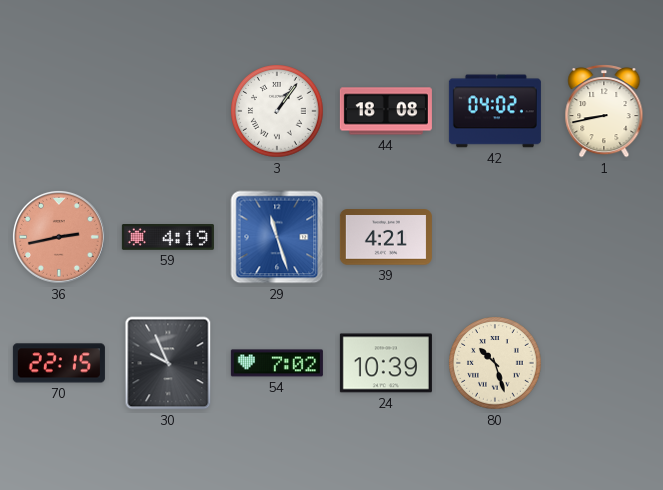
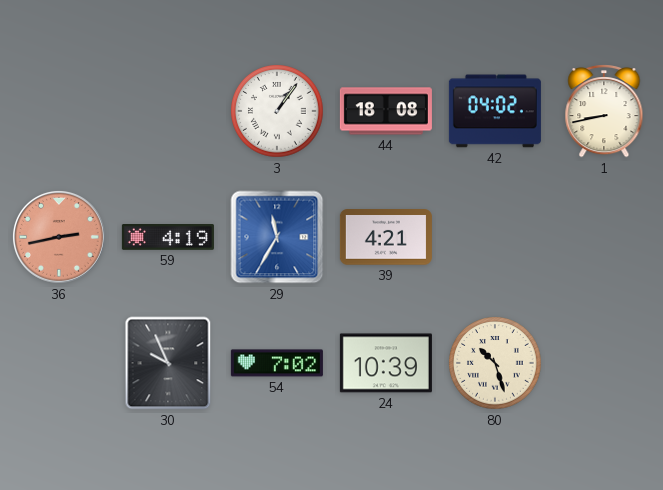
29: 11:27 -> 11:35
70: 22:15 -> none
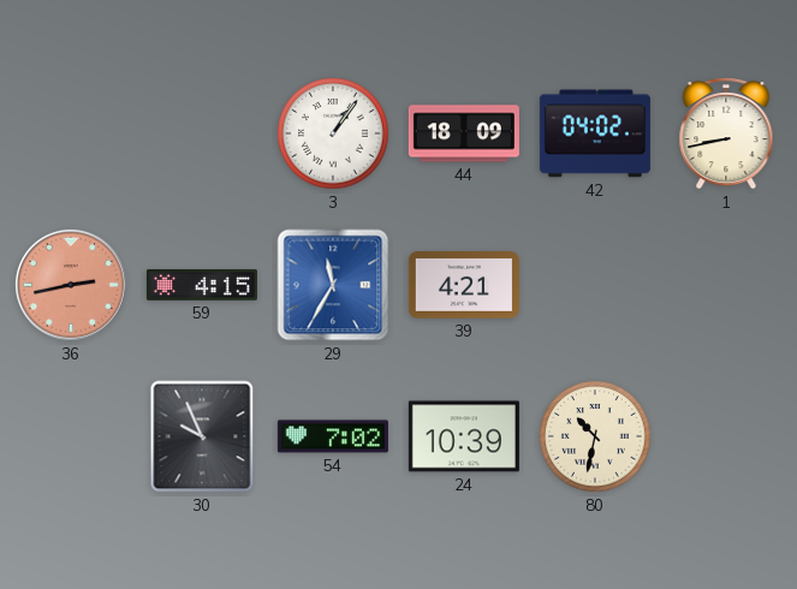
44: 18:08 -> 18:09
59: 4:19 -> 4:15
80: 10:27 -> 10:32
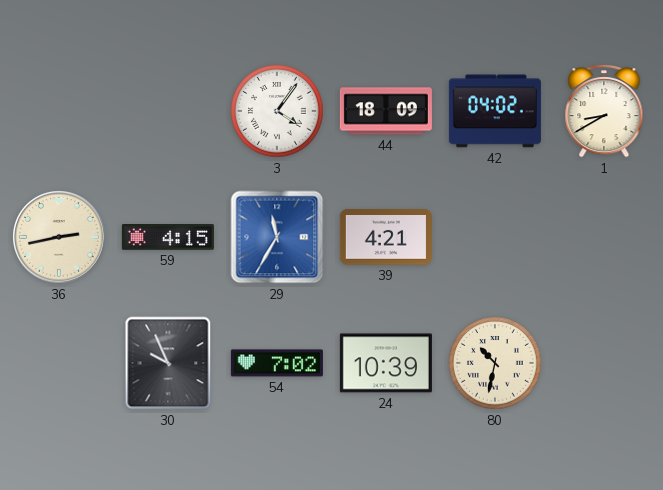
3: 1:06 -> 4:06
1: 8:43 -> 8:40
36 dial: salmon -> cream
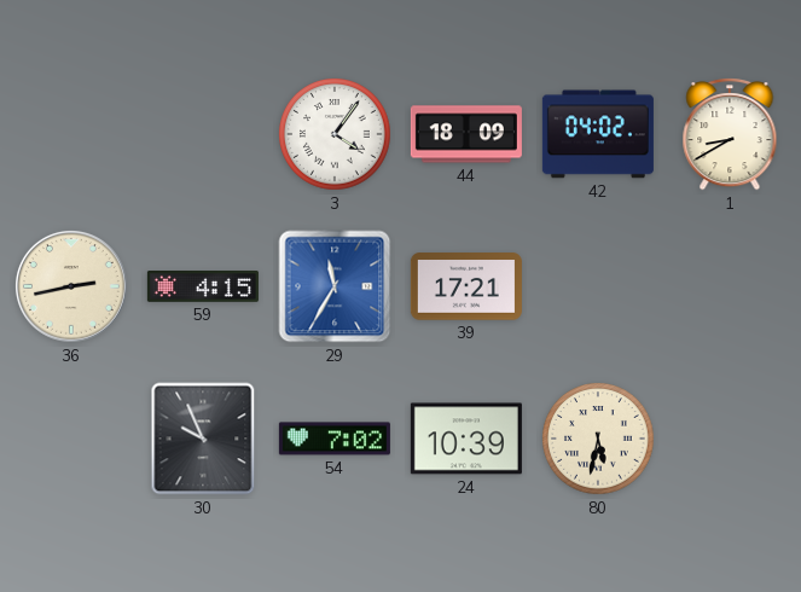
39: 4:21 -> 17:21
80: 10:32 -> 5:32
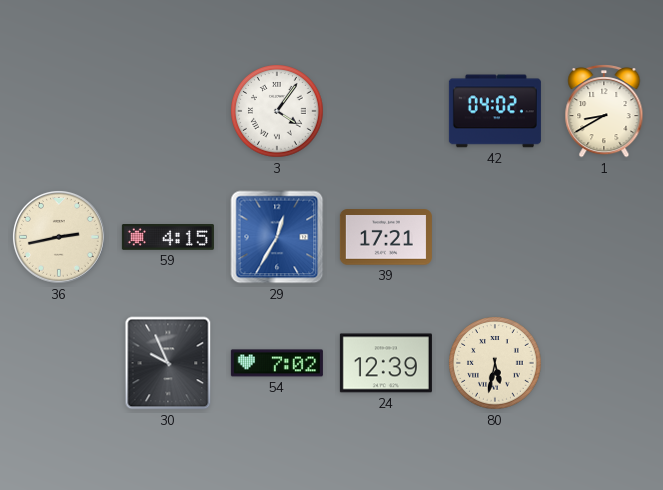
44: 18:09 -> none
29: 11:35 -> 12:35
24: 10:39 -> 12:39
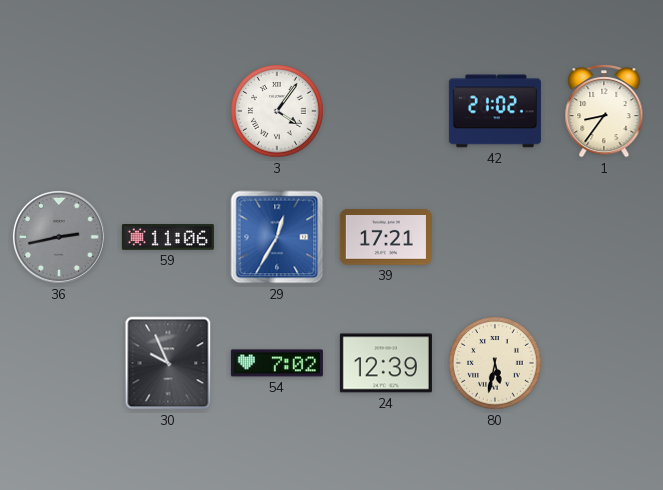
42: 04:02 -> 21:02
1: 8:40 -> 8:36
36 dial: cream -> grey
59: 4:15 -> 11:06
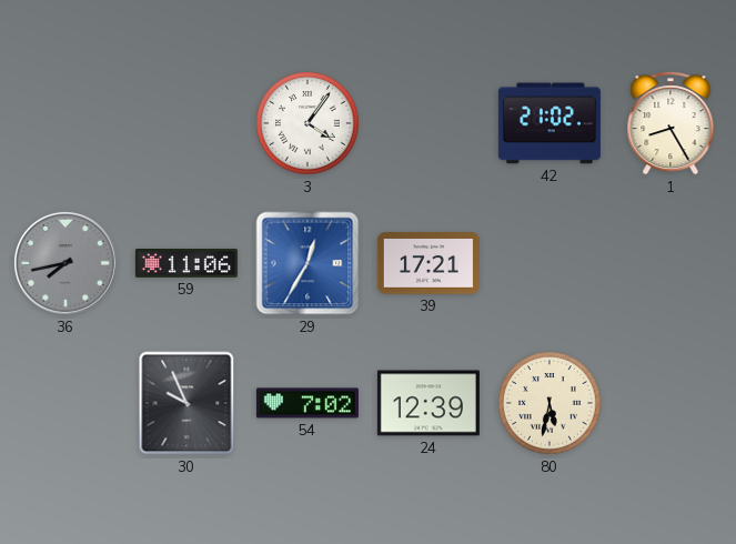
1: 8:36 -> 8:25
36: 2:43 -> 7:43
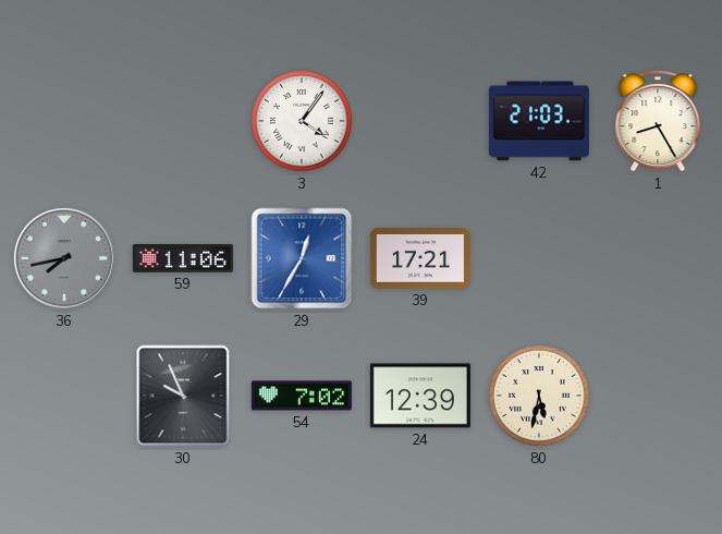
42: 21:02 -> 21:03
